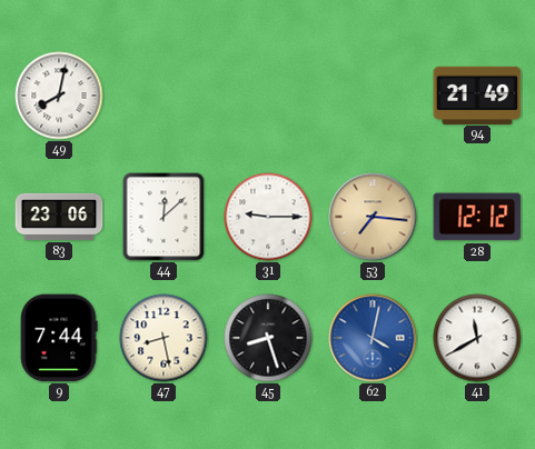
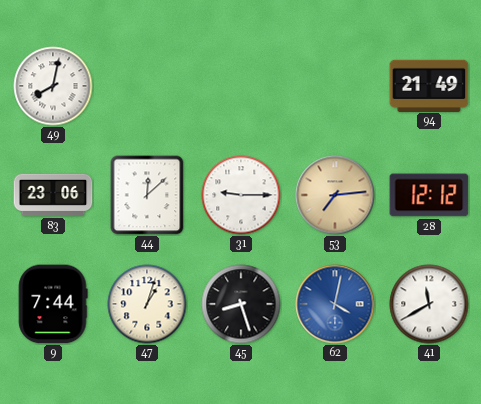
53: 7:16 -> 7:14
47: 8:28 -> 1:03
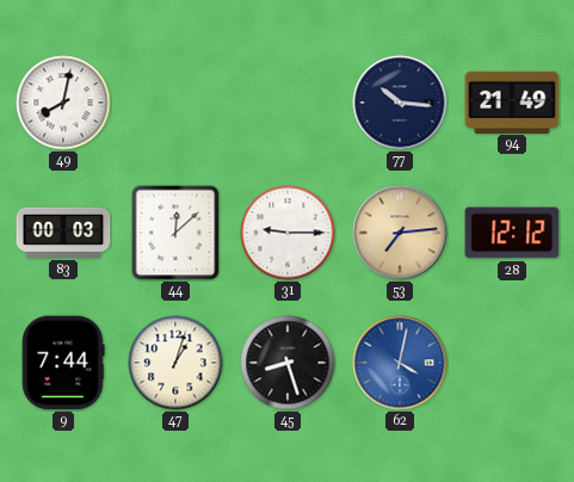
77: none -> 10:16
83: 23:06 -> 00:03
41: 11:40 -> none
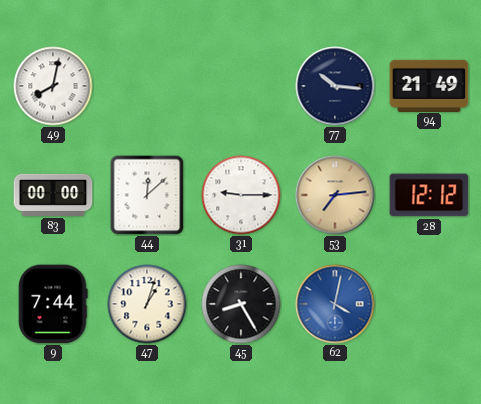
83: 00:03 -> 00:00
45: 8:27 -> 8:25
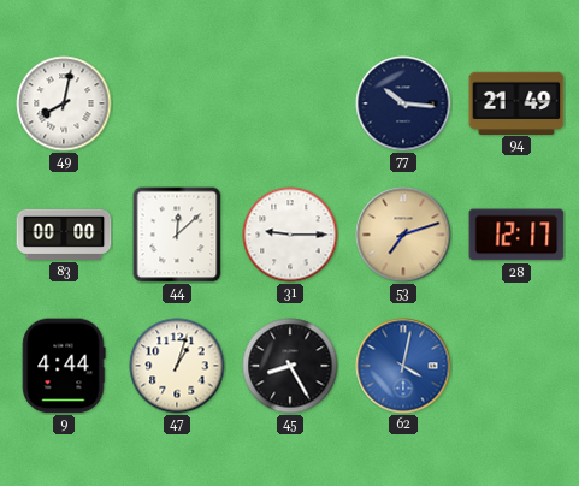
53: 7:14 -> 7:12
28: 12:12 -> 12:17
9: 7:44 -> 4:44
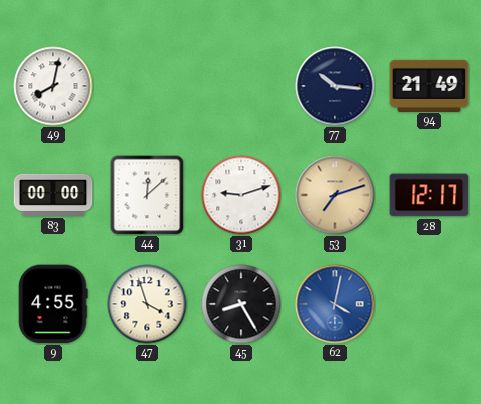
31: 9:15 -> 9:12
9: 4:44 -> 4:55
47: 1:03 -> 3:57
